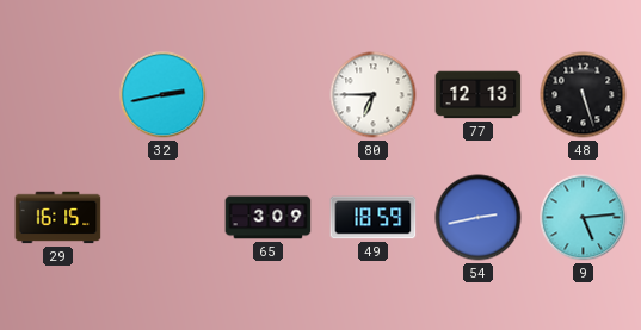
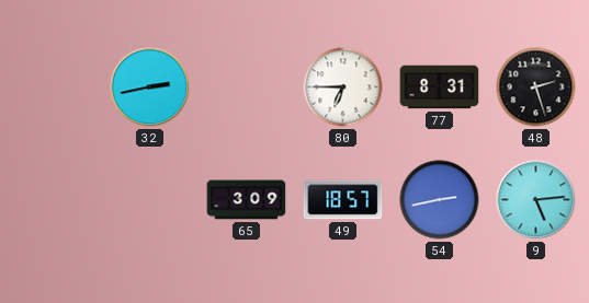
77: 12:13 -> 8:31
48: 5:27 -> 2:27
29: 16:15 -> none
49: 18:59 -> 18:57
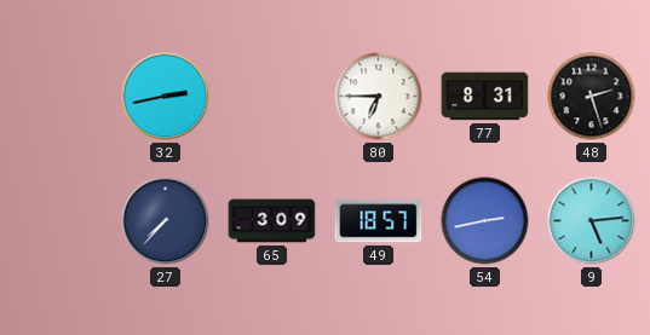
27: none -> 7:37
